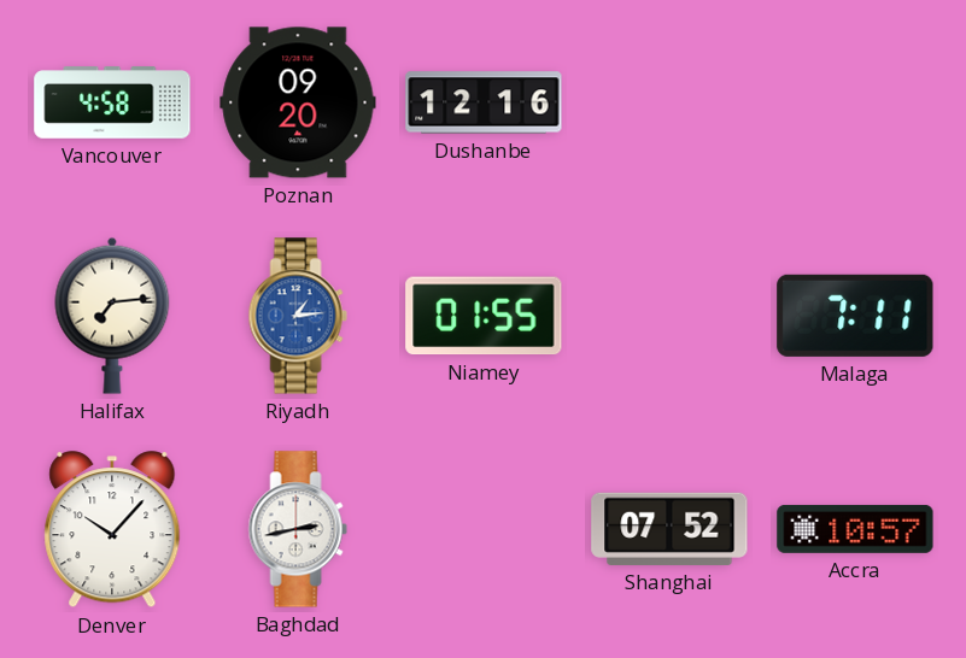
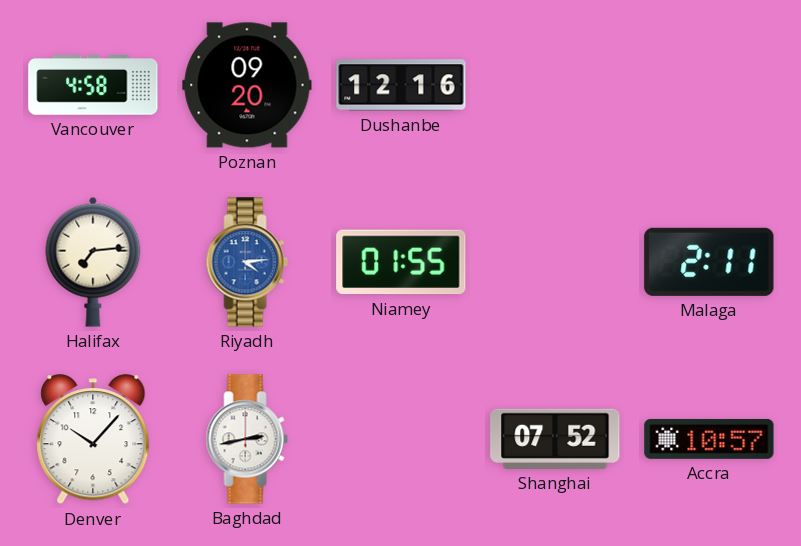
Riyadh: 1:14 -> 4:14
Malaga: 7:11 -> 2:11
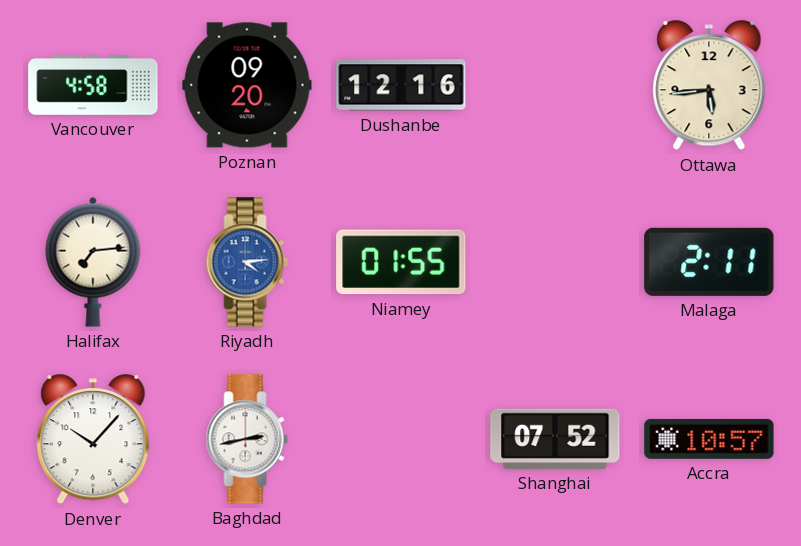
Ottawa: none -> 5:44
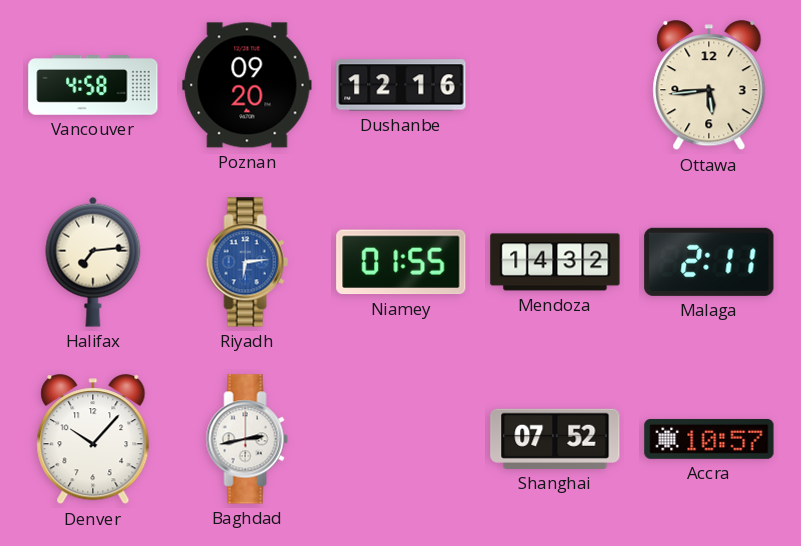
Riyadh: 4:14 -> 6:14
Mendoza: none -> 14:32
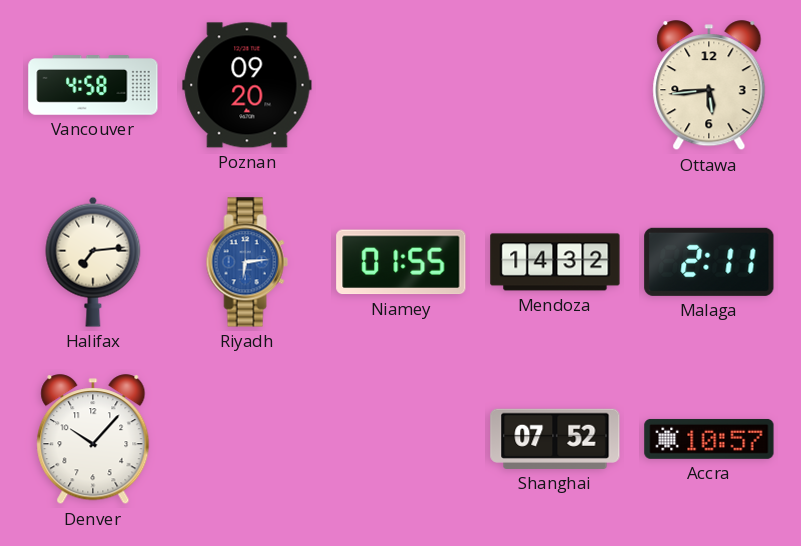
Dushanbe: 12:16 -> none
Baghdad: 2:43 -> none
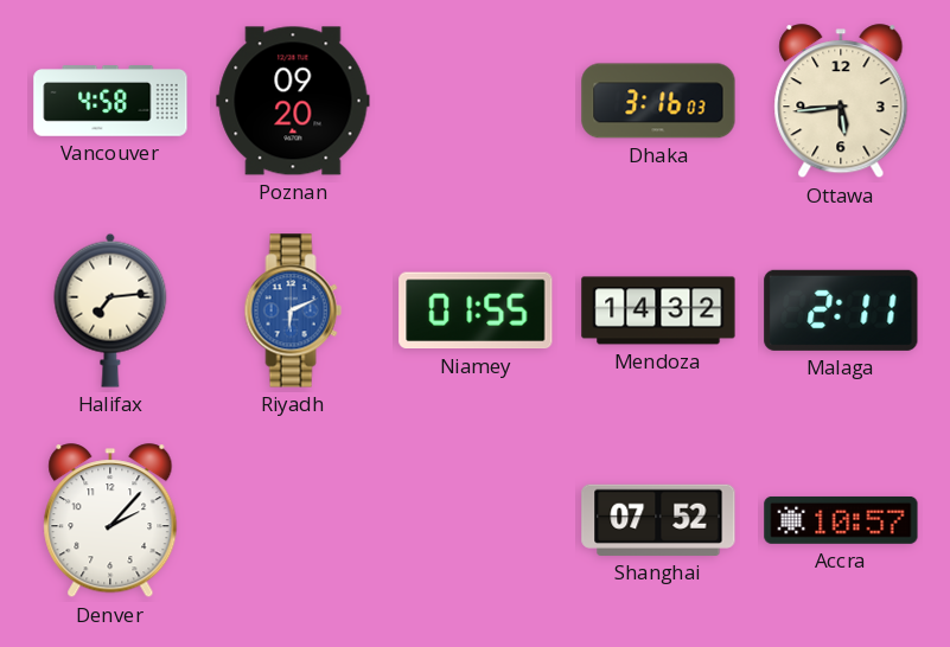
Dhaka: none -> 3:16
Riyadh: 6:14 -> 6:11
Denver: 10:07 -> 2:07
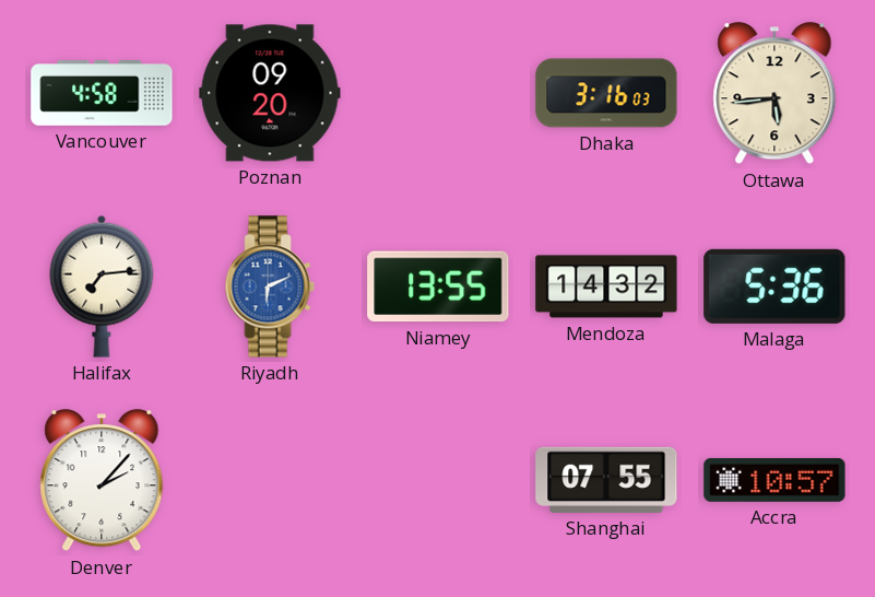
Niamey: 01:55 -> 13:55
Malaga: 2:11 -> 5:36
Shanghai: 07:52 -> 07:55
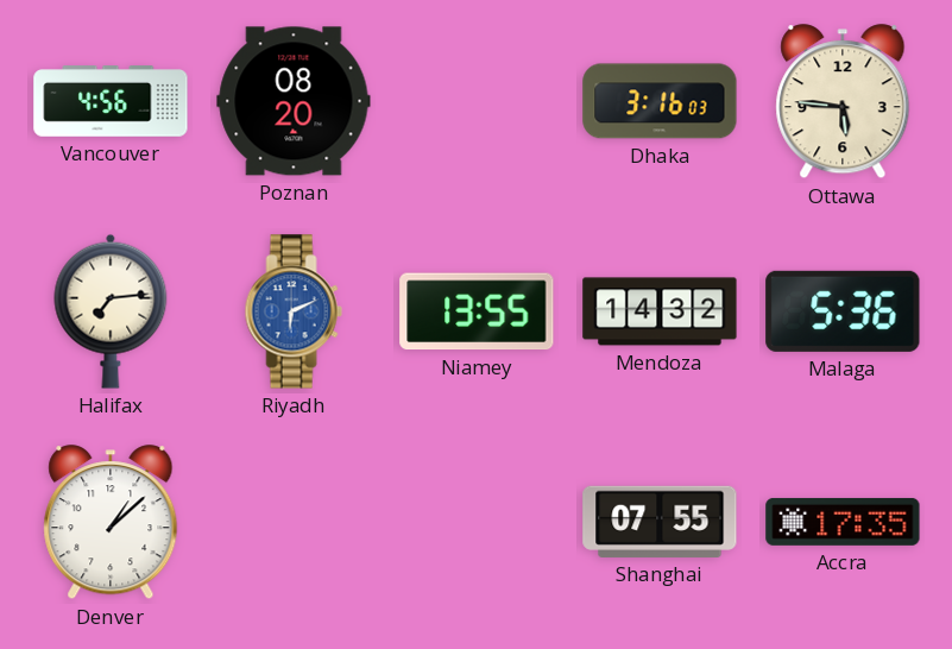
Vancouver: 4:58 -> 4:56
Poznan: 09:20 -> 08:20
Ottawa: 5:44 -> 5:46
Denver: 2:07 -> 1:08
Accra: 10:57 -> 17:35
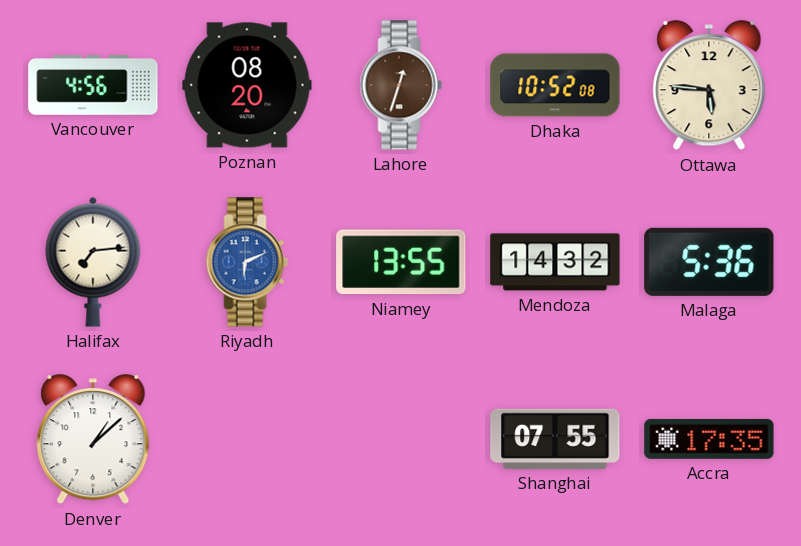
Lahore: none -> 12:33
Dhaka: 3:16 -> 10:52
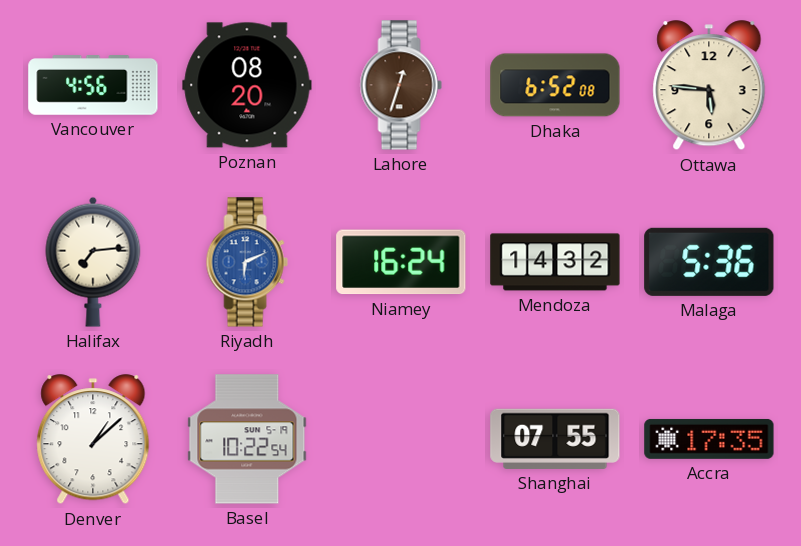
Dhaka: 10:52 -> 6:52
Niamey: 13:55 -> 16:24
Basel: none -> 10:22
